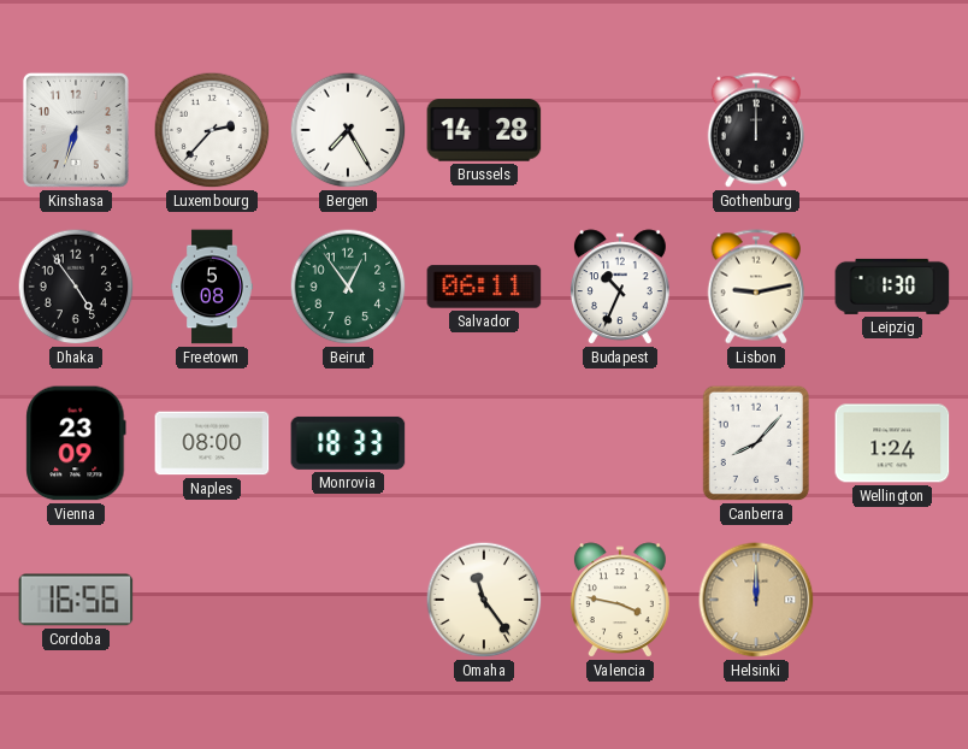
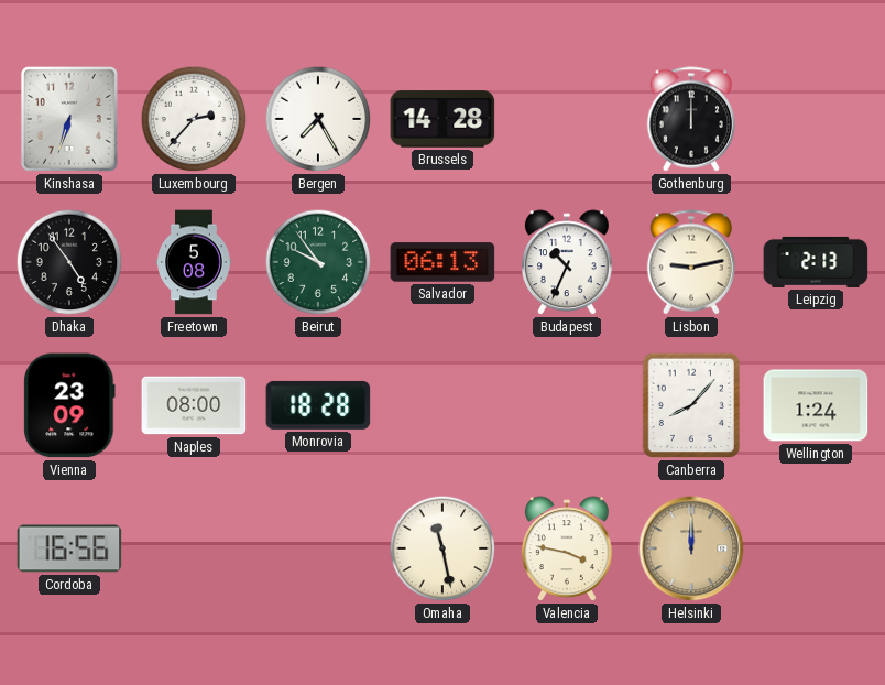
Beirut: 12:54 -> 9:54
Salvador: 06:11 -> 06:13
Leipzig: 1:30 -> 2:13
Monrovia: 18:33 -> 18:28
Omaha: 11:24 -> 11:28
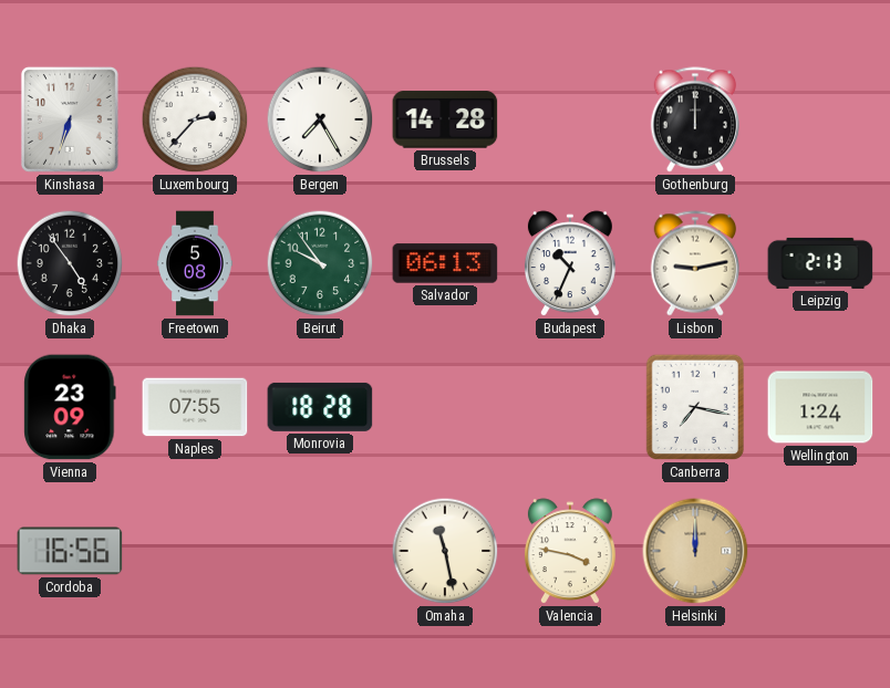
Naples: 08:00 -> 07:55
Canberra: 8:07 -> 7:17
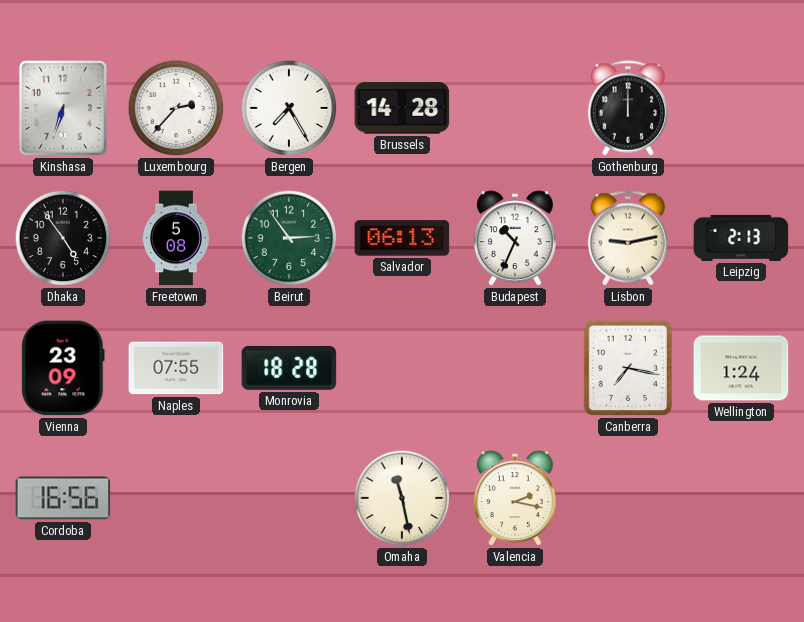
Beirut: 9:54 -> 2:54
Valencia: 3:47 -> 2:17
Helsinki: 12:00 -> none
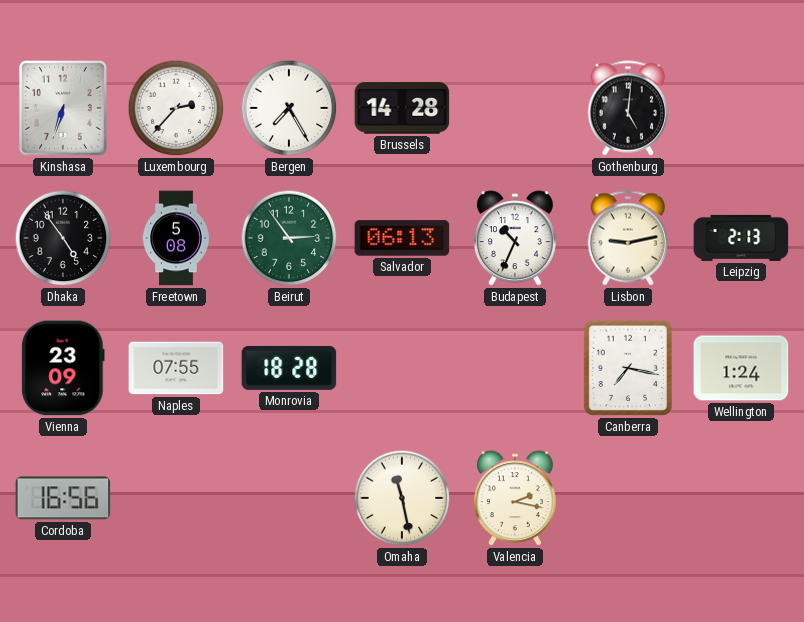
Gothenburg: 12:00 -> 5:01
